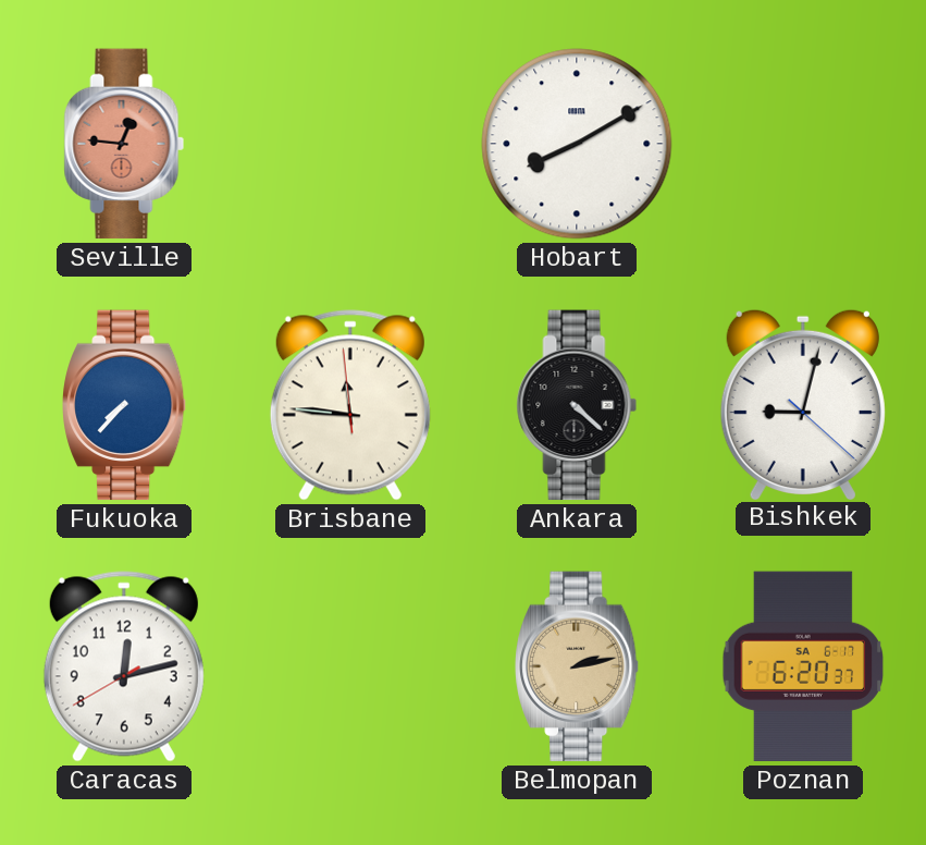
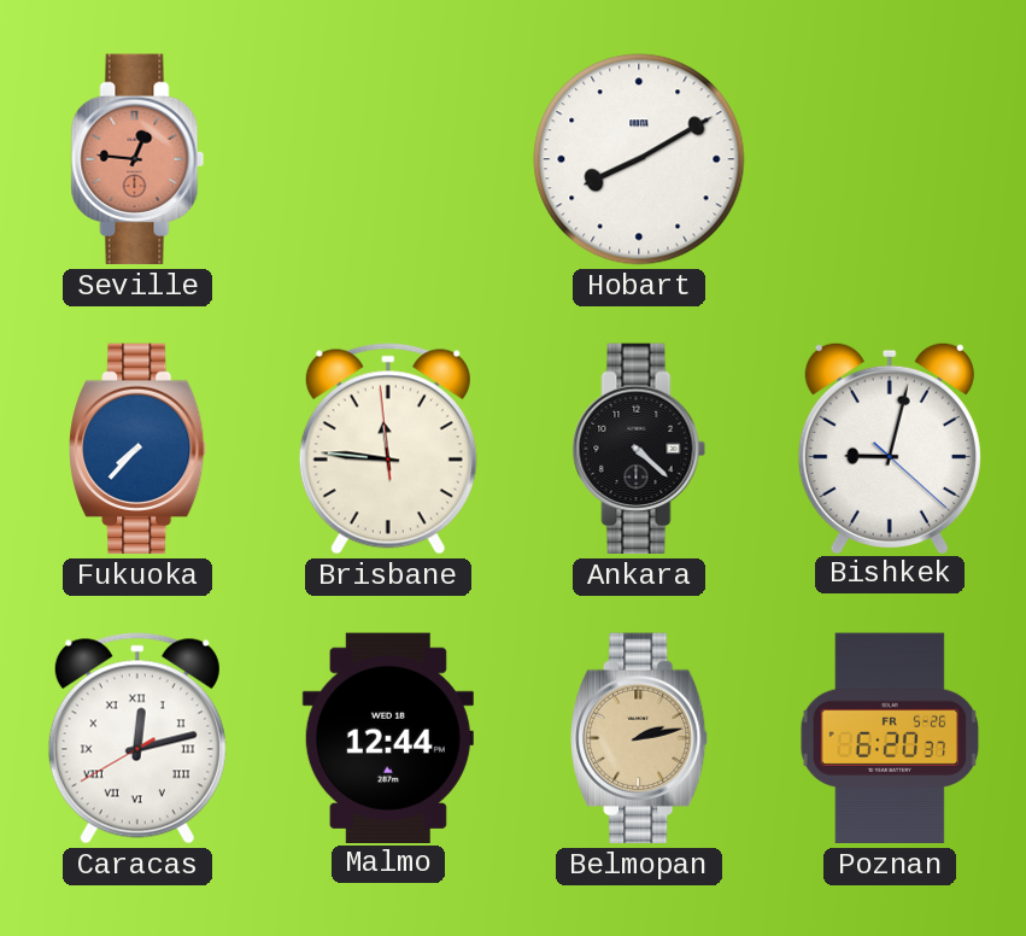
Caracas numerals: Arabic -> Roman
Malmo: none -> 12:44
Poznan date: SA 6-17 -> FR 5-26
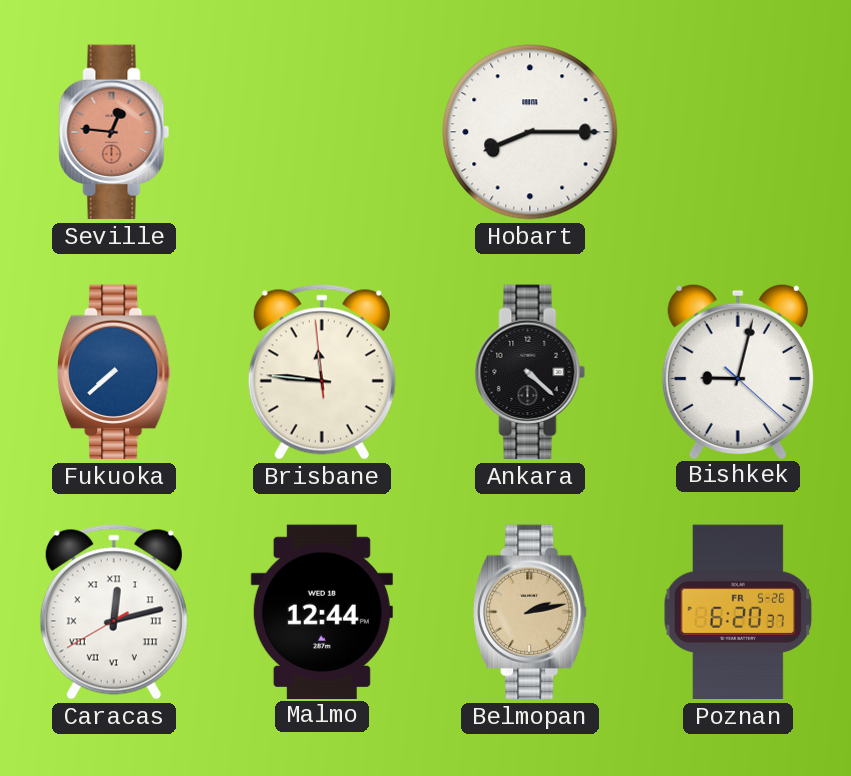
Hobart: 8:10 -> 8:15
Fukuoka: 7:37 -> 7:38
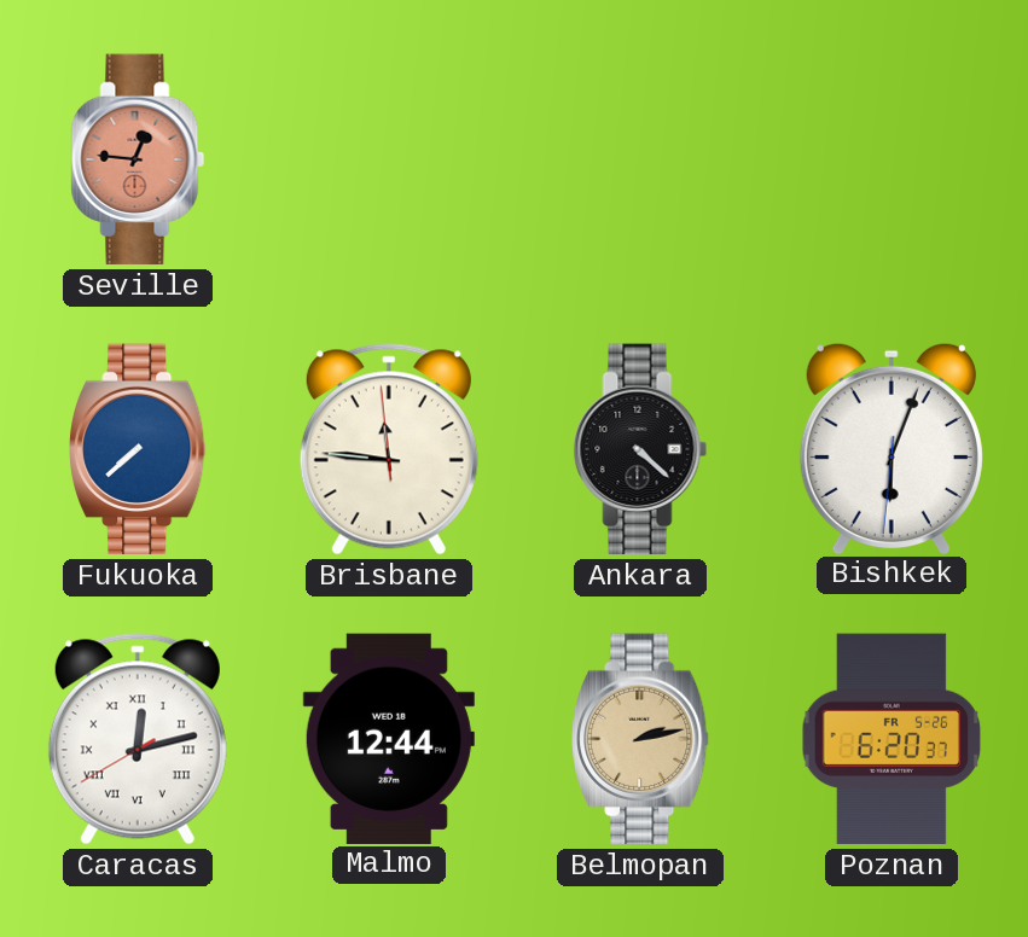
Hobart: 8:15 -> none
Bishkek: 9:02 -> 6:03
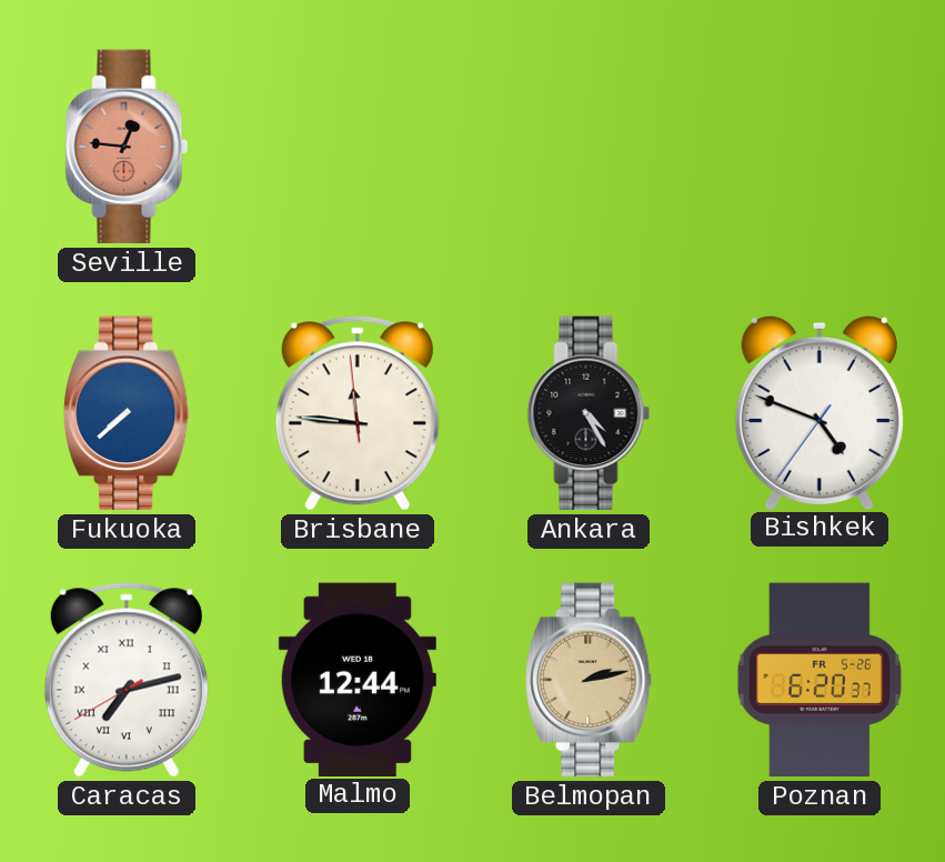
Ankara: 4:22 -> 4:25
Bishkek: 6:03 -> 4:48
Caracas: 12:12 -> 7:12
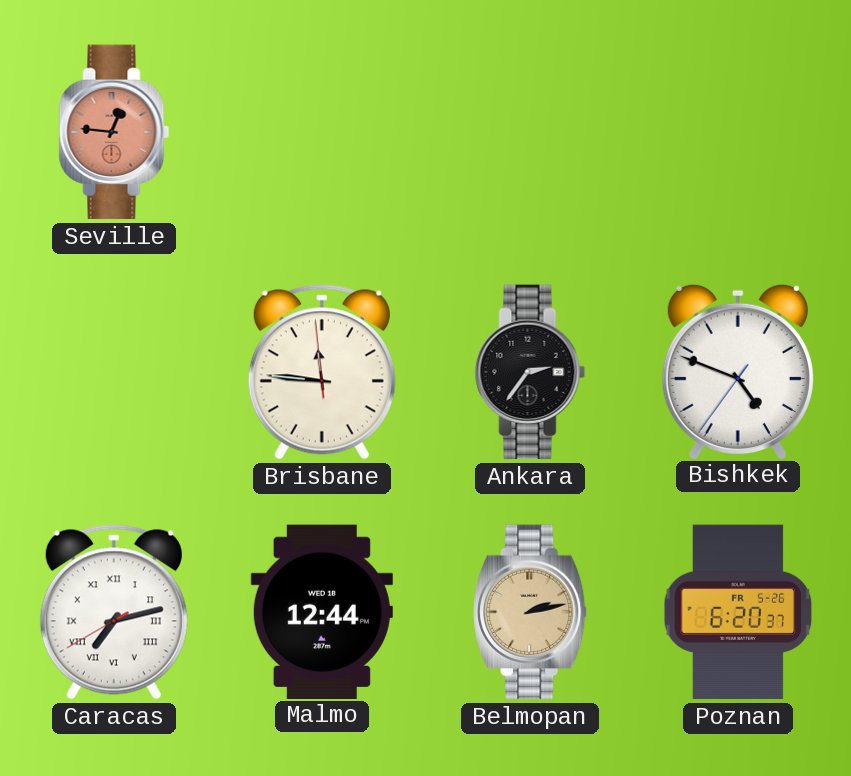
Fukuoka: 7:38 -> none
Ankara: 4:25 -> 2:36
